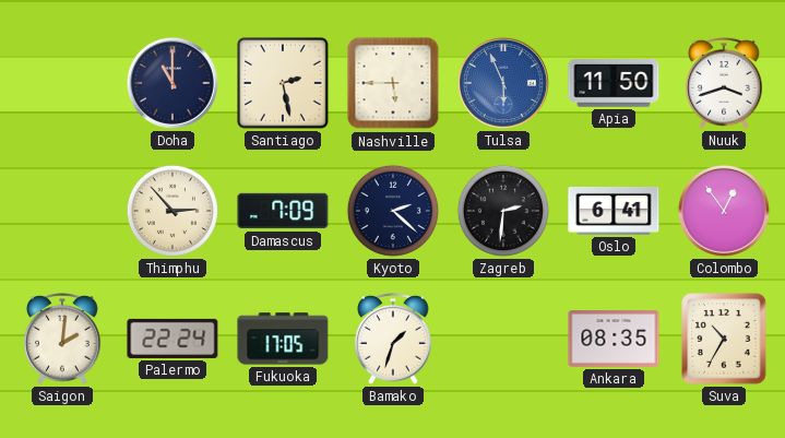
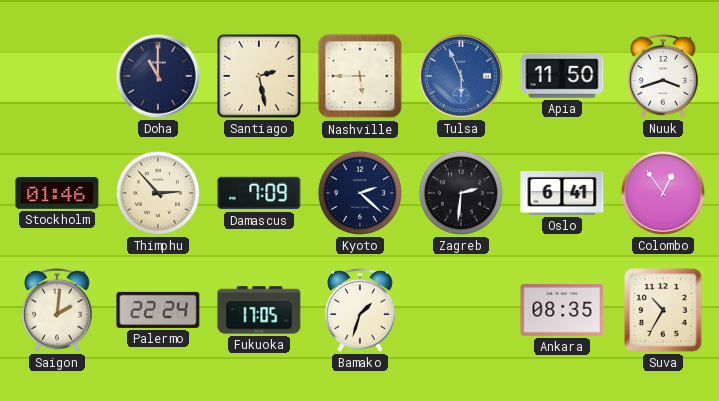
Stockholm: none -> 01:46
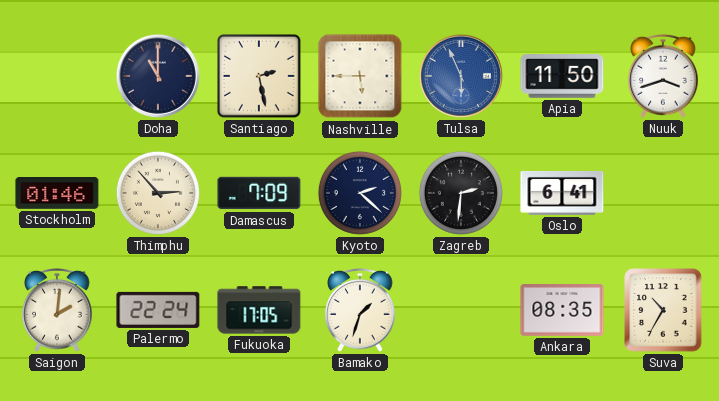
Colombo: 12:54 -> none
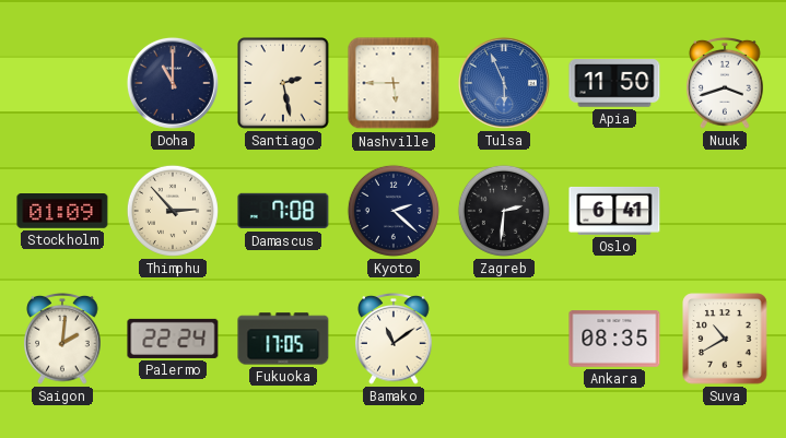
Stockholm: 01:46 -> 01:09
Damascus: 7:09 -> 7:08
Bamako: 1:33 -> 11:09
Suva: 10:35 -> 10:40
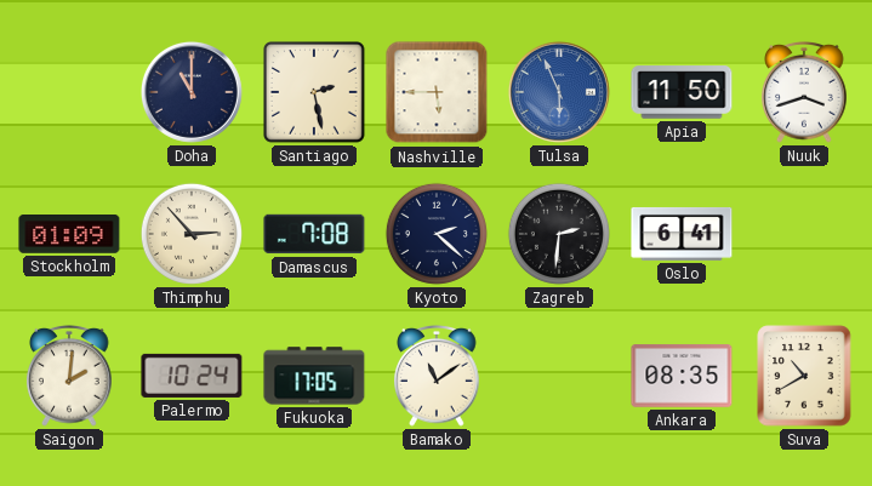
Palermo: 22:24 -> 10:24
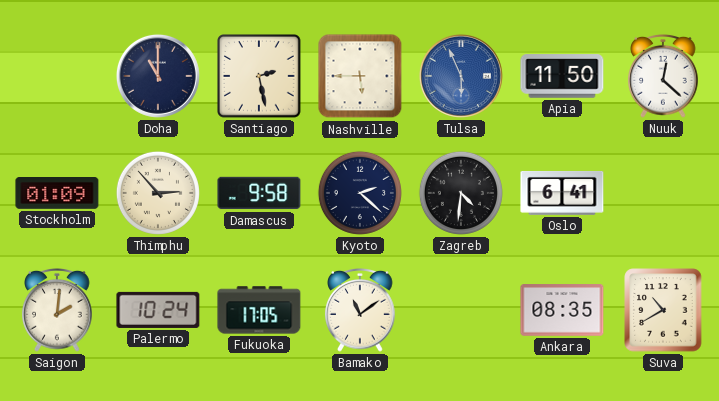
Nuuk: 3:42 -> 12:22
Damascus: 7:08 -> 9:58
Zagreb: 2:31 -> 4:31
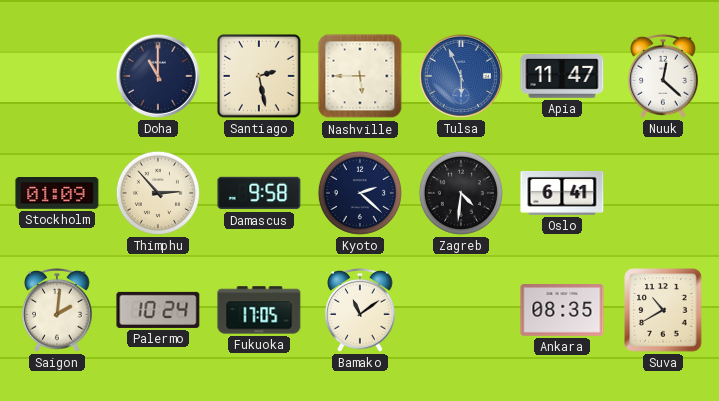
Apia: 11:50 -> 11:47
